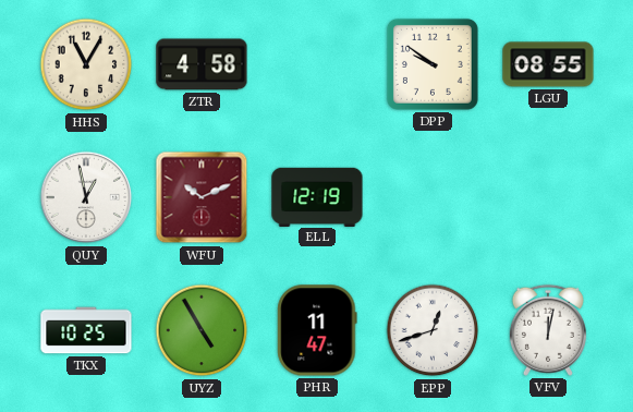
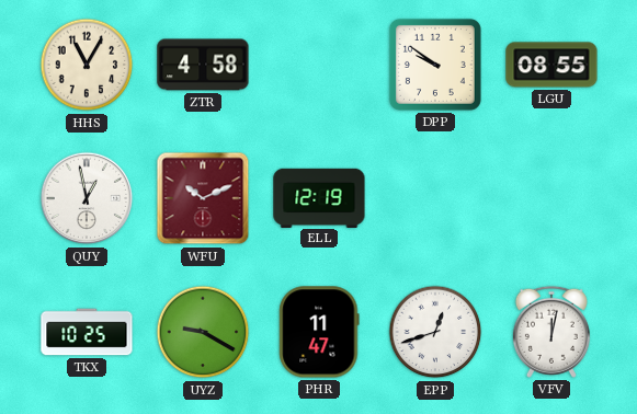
UYZ: 4:55 -> 9:20
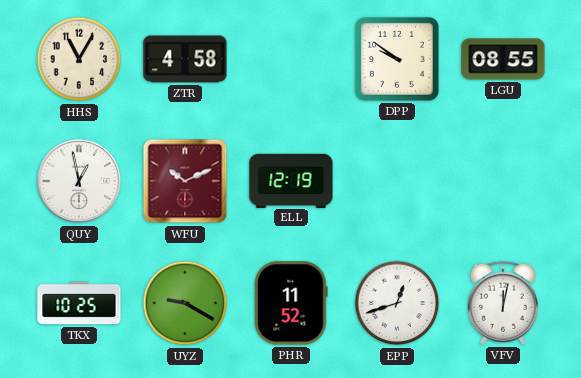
PHR: 11:47 -> 11:52
